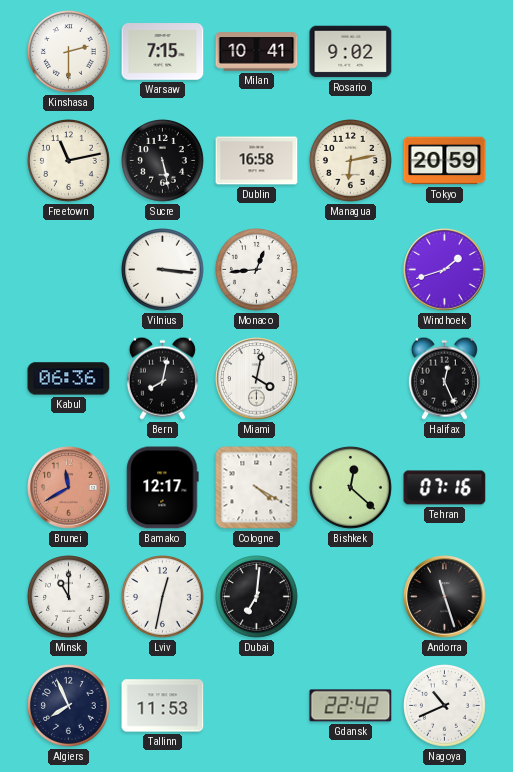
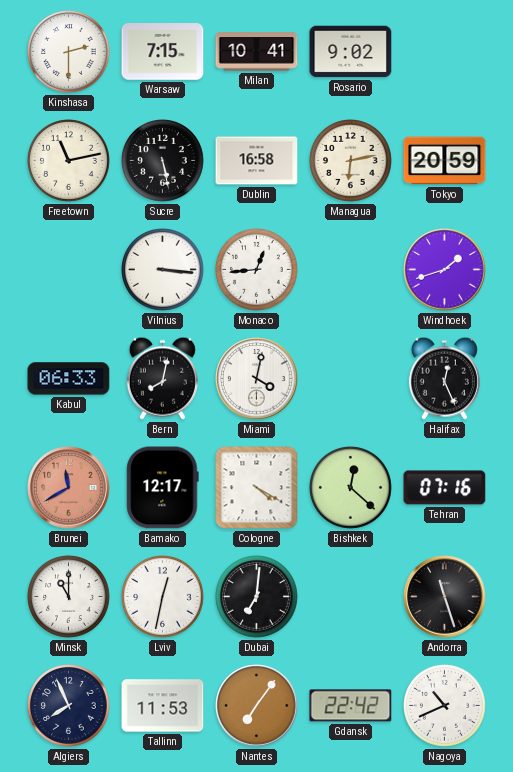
Kabul: 06:36 -> 06:33
Nantes: none -> 7:06
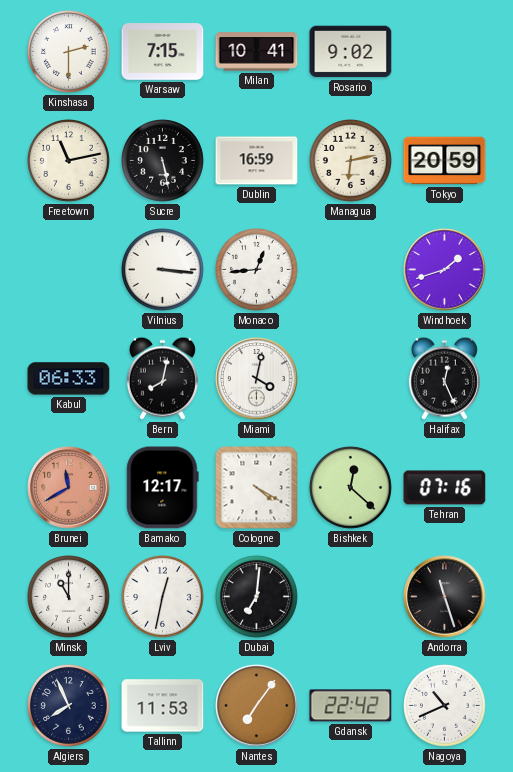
Dublin: 16:58 -> 16:59
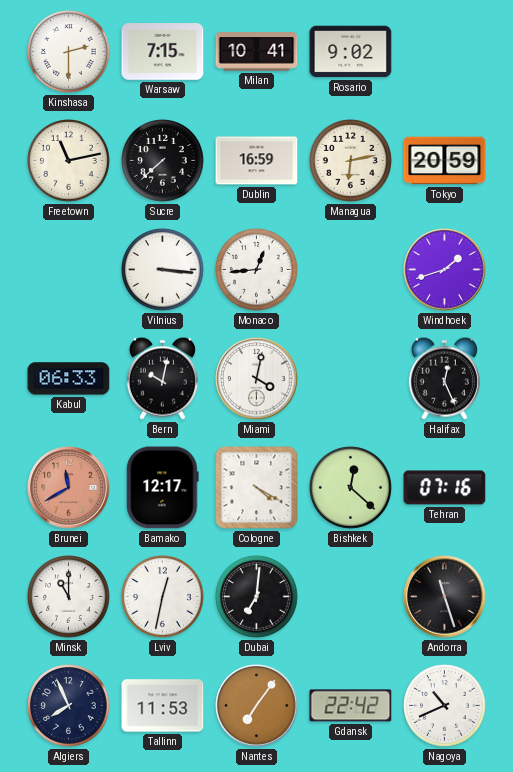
Sucre: 5:28 -> 7:38
Bern: 8:02 -> 10:02
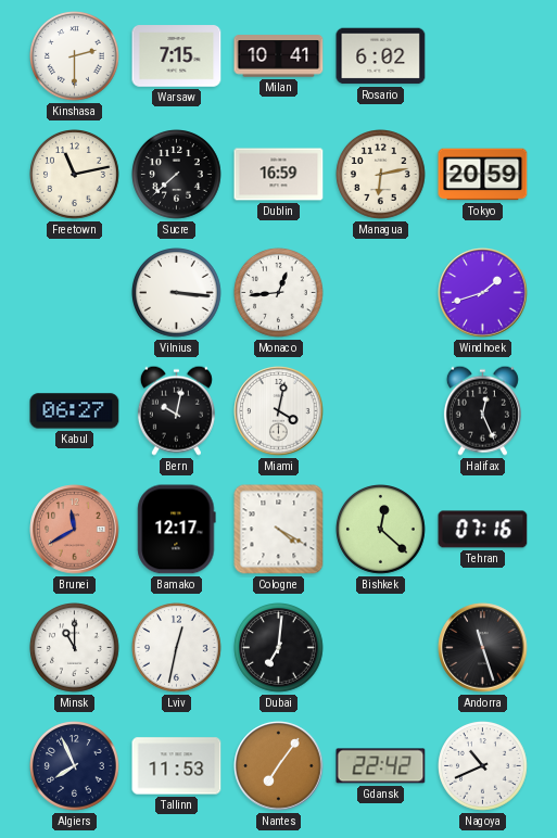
Rosario: 9:02 -> 6:02
Kabul: 06:33 -> 06:27
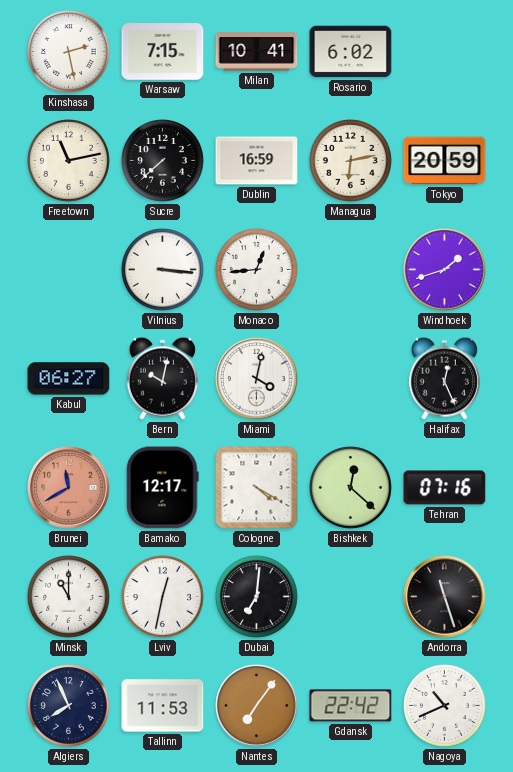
Kinshasa: 2:30 -> 2:28
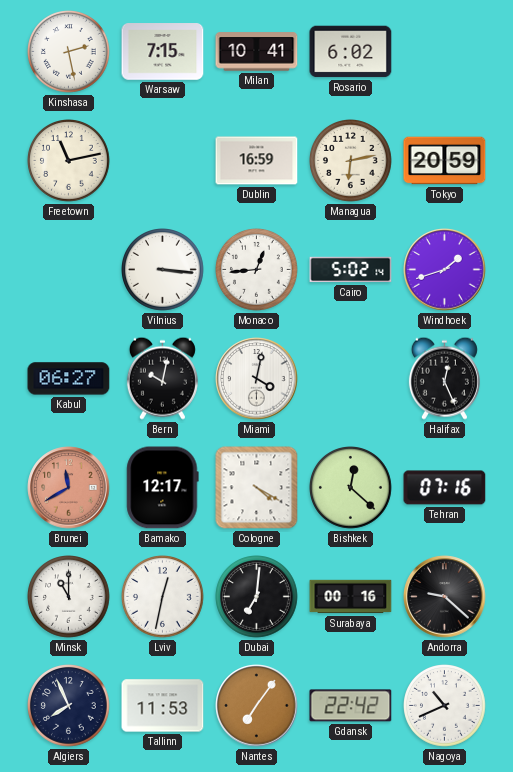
Sucre: 7:38 -> none
Cairo: none -> 5:02
Surabaya: none -> 00:16
Andorra: 11:27 -> 9:22
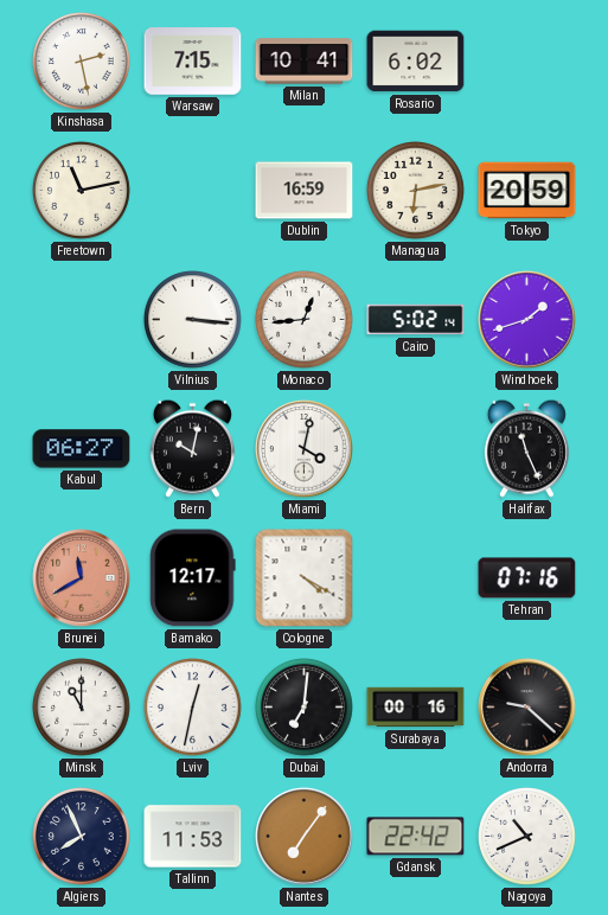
Halifax: 12:26 -> 11:26
Bishkek: 12:22 -> none
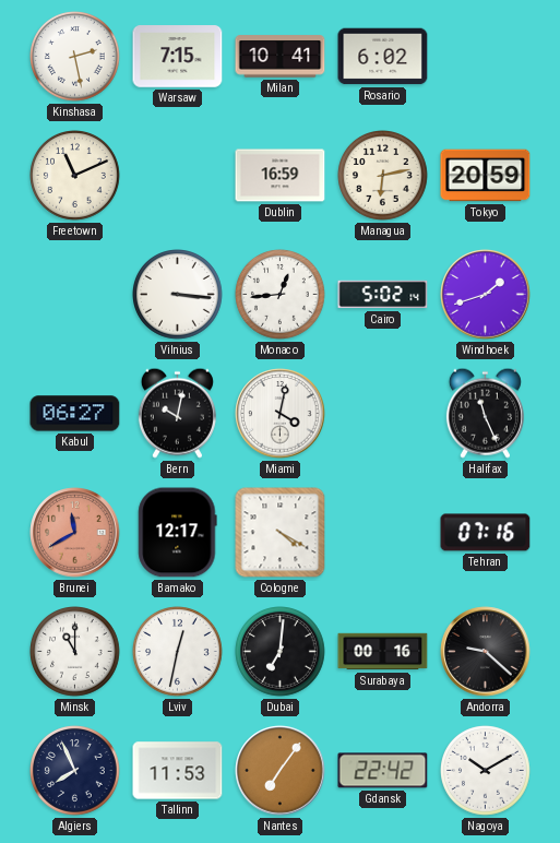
Freetown: 11:13 -> 11:11
Nagoya: 10:41 -> 10:10
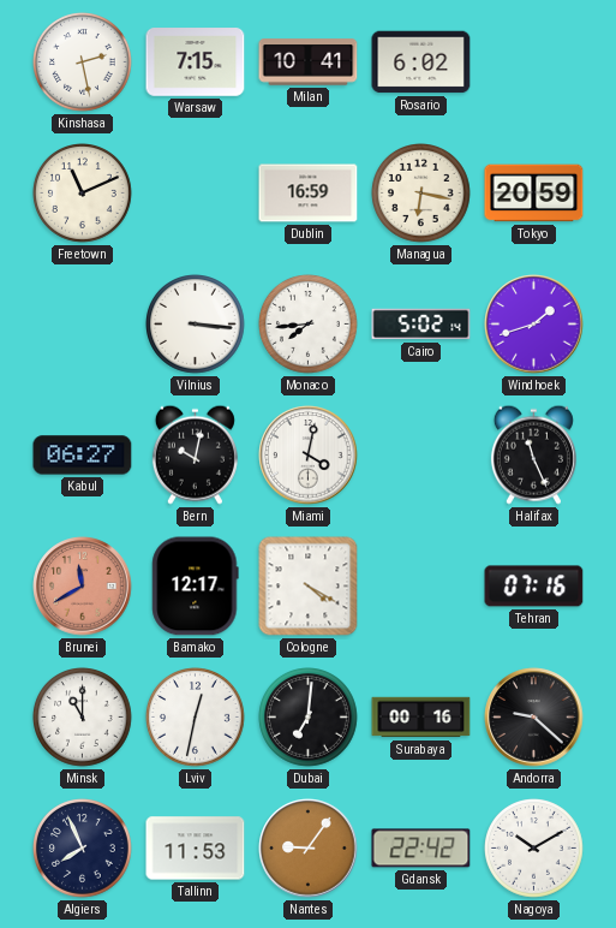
Managua: 6:13 -> 6:17
Monaco: 12:44 -> 7:44
Nantes: 7:06 -> 9:06
